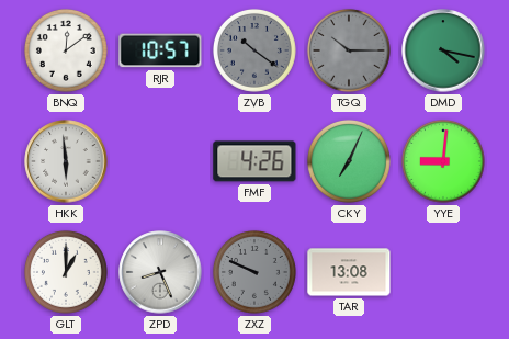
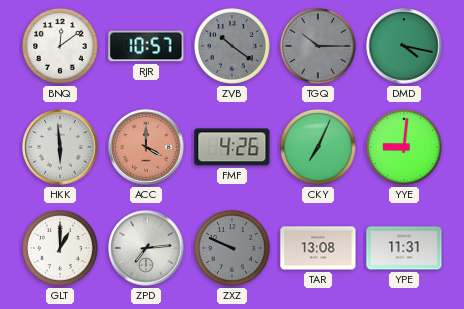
ACC: none -> 4:00
ZPD: 8:26 -> 7:14
YPE: none -> 11:31
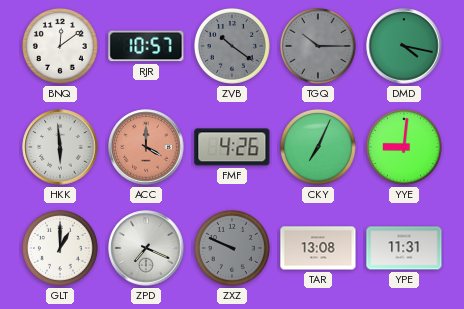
ZPD: 7:14 -> 7:19
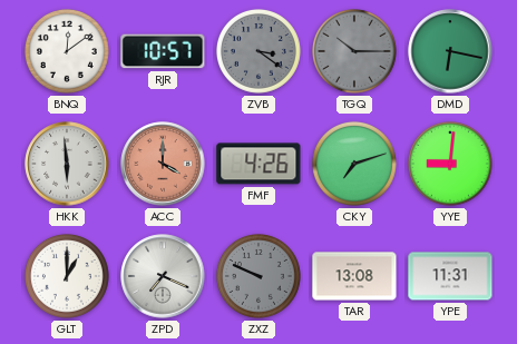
ZVB: 10:21 -> 3:21
DMD: 4:17 -> 6:17
CKY: 7:04 -> 7:12
